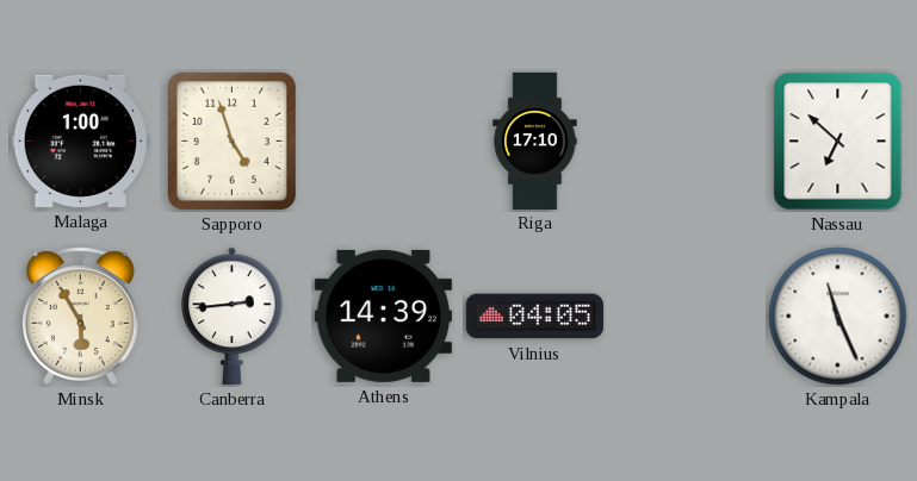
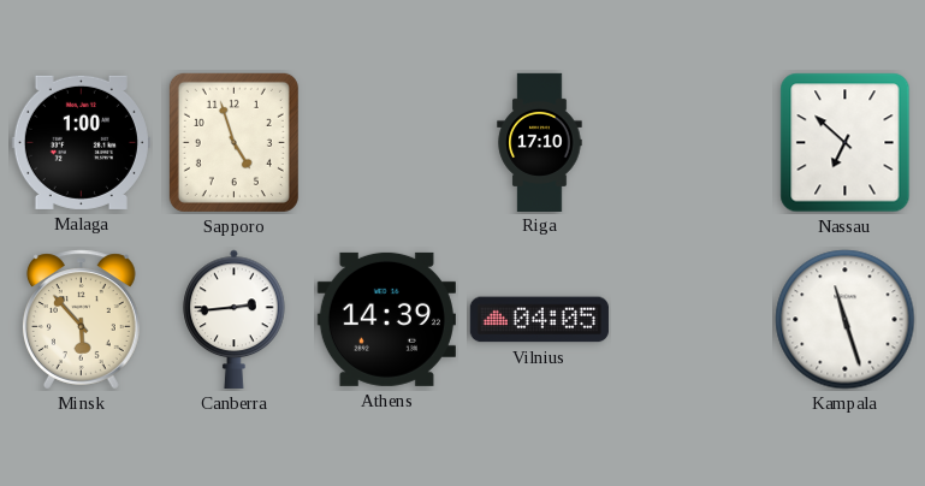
Minsk: 5:55 -> 5:53
Kampala: 11:26 -> 11:27
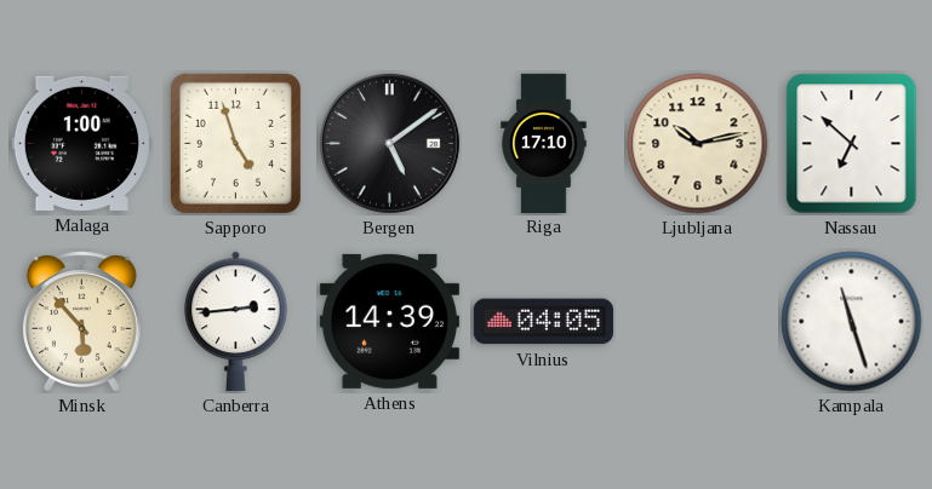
Bergen: none -> 5:09
Ljubljana: none -> 10:13
